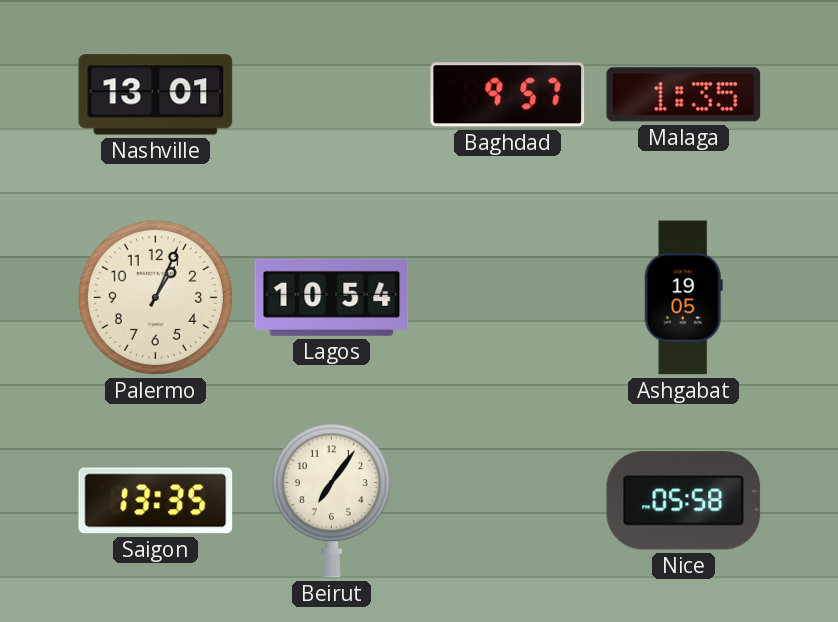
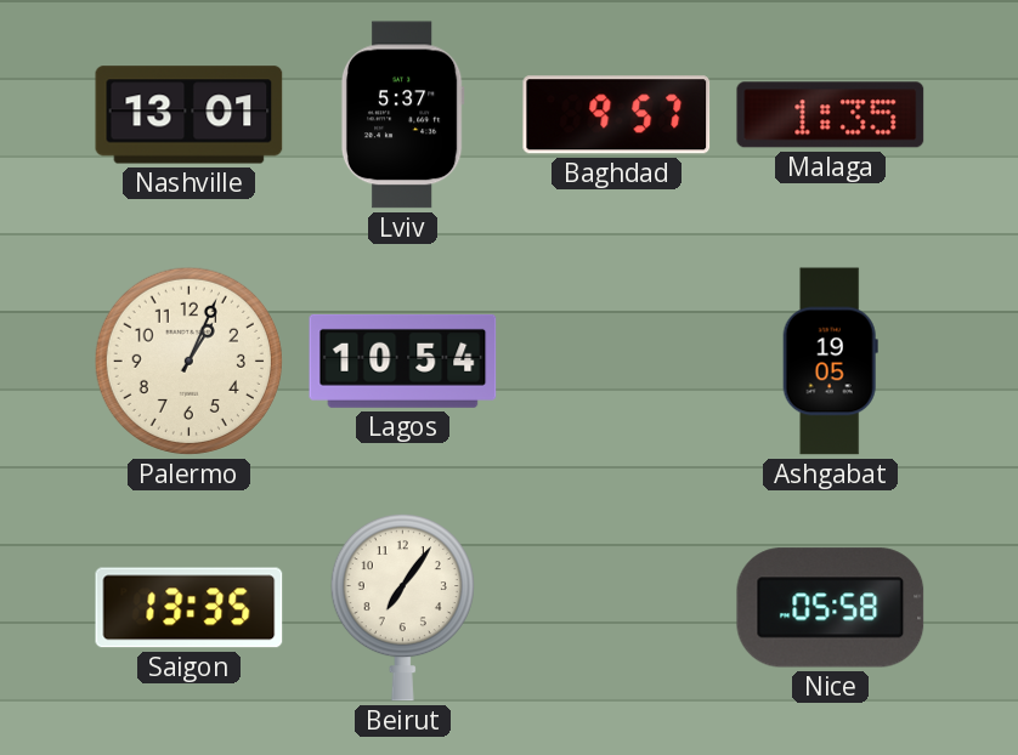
Lviv: none -> 5:37
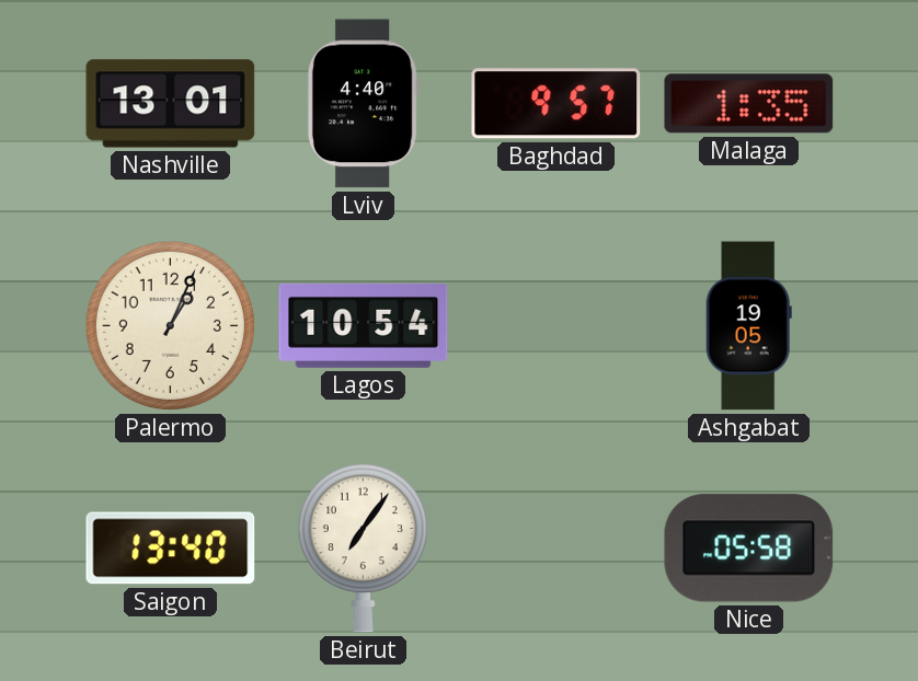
Lviv: 5:37 -> 4:40
Saigon: 13:35 -> 13:40
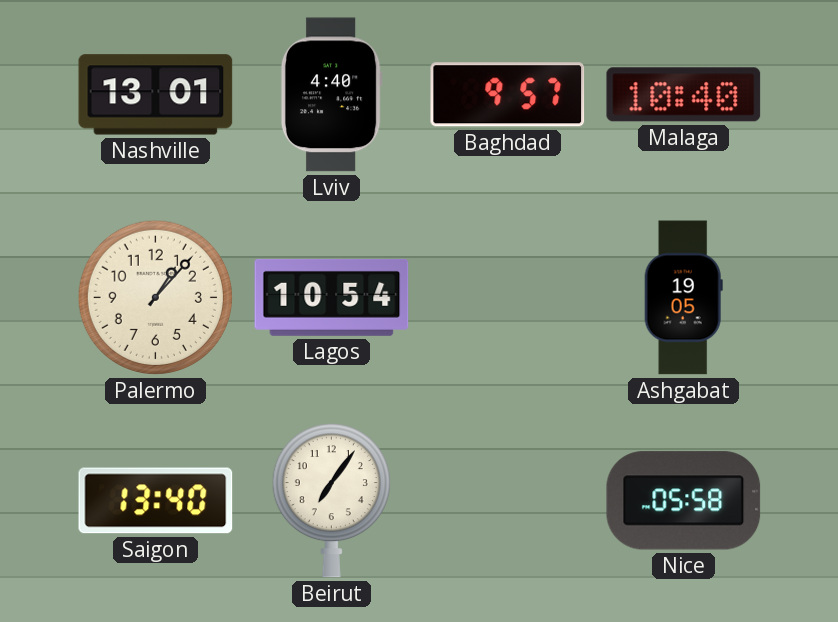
Malaga: 1:35 -> 10:40
Palermo: 1:04 -> 1:07
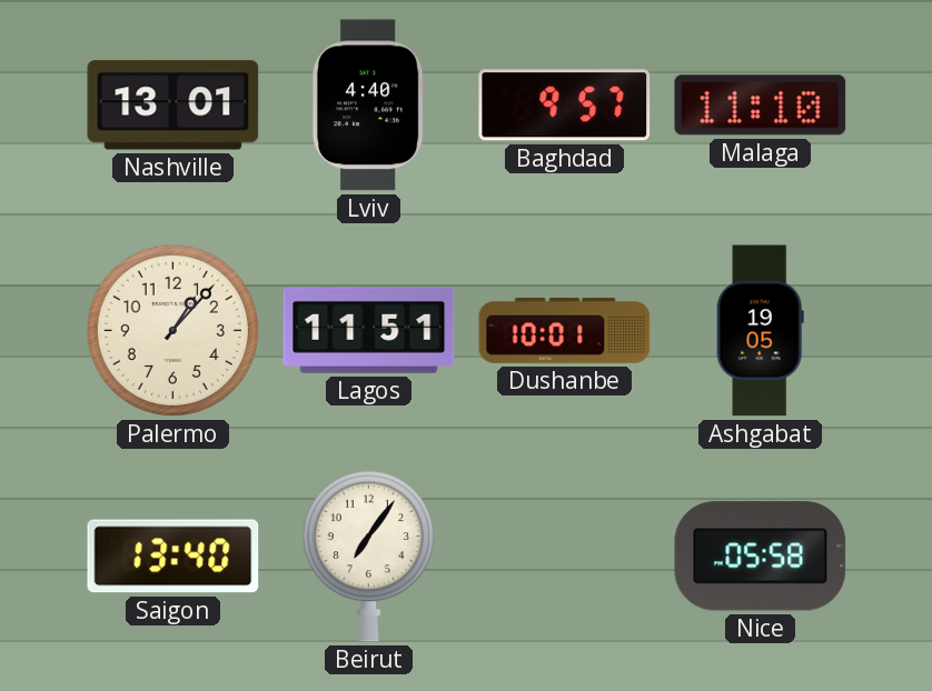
Malaga: 10:40 -> 11:10
Lagos: 10:54 -> 11:51
Dushanbe: none -> 10:01
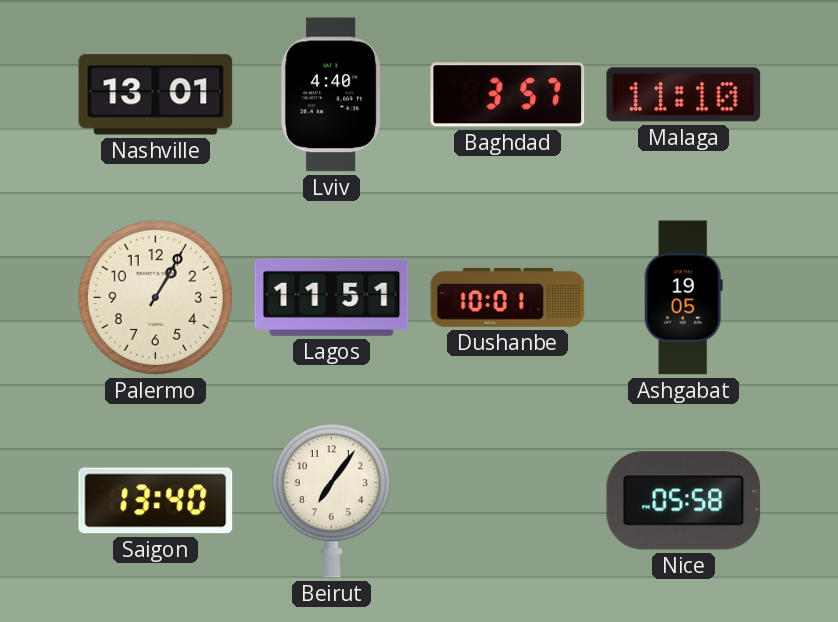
Baghdad: 9:57 -> 3:57
Palermo: 1:07 -> 1:05
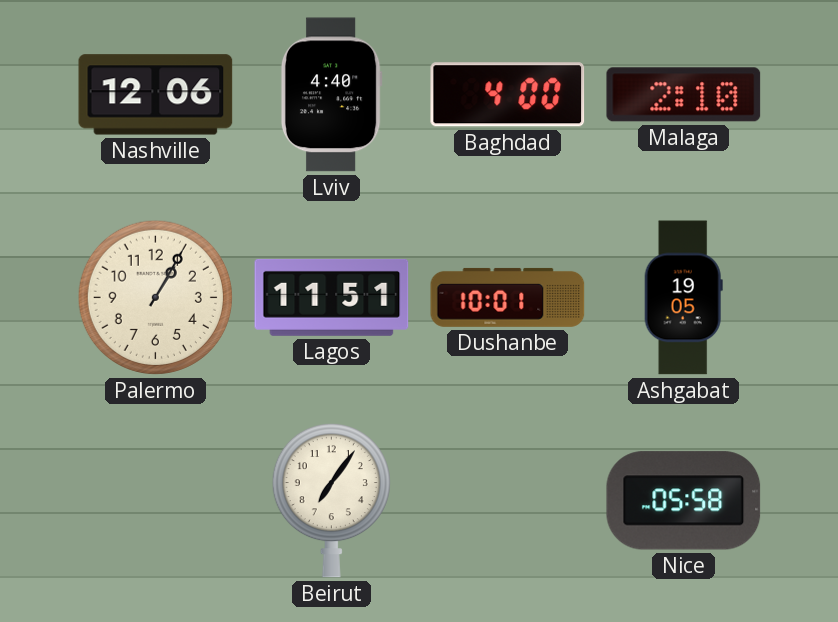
Nashville: 13:01 -> 12:06
Baghdad: 3:57 -> 4:00
Malaga: 11:10 -> 2:10
Saigon: 13:40 -> none
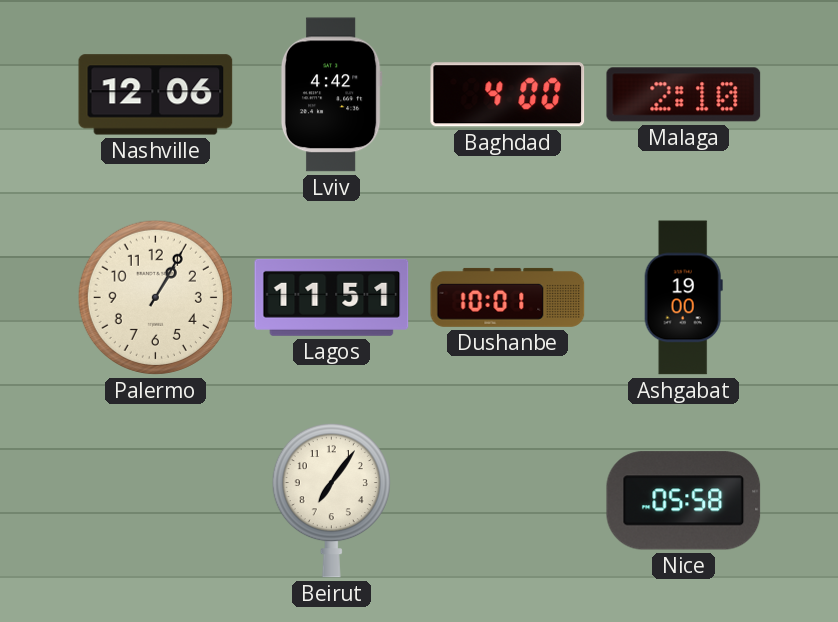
Lviv: 4:40 -> 4:42
Ashgabat: 19:05 -> 19:00
